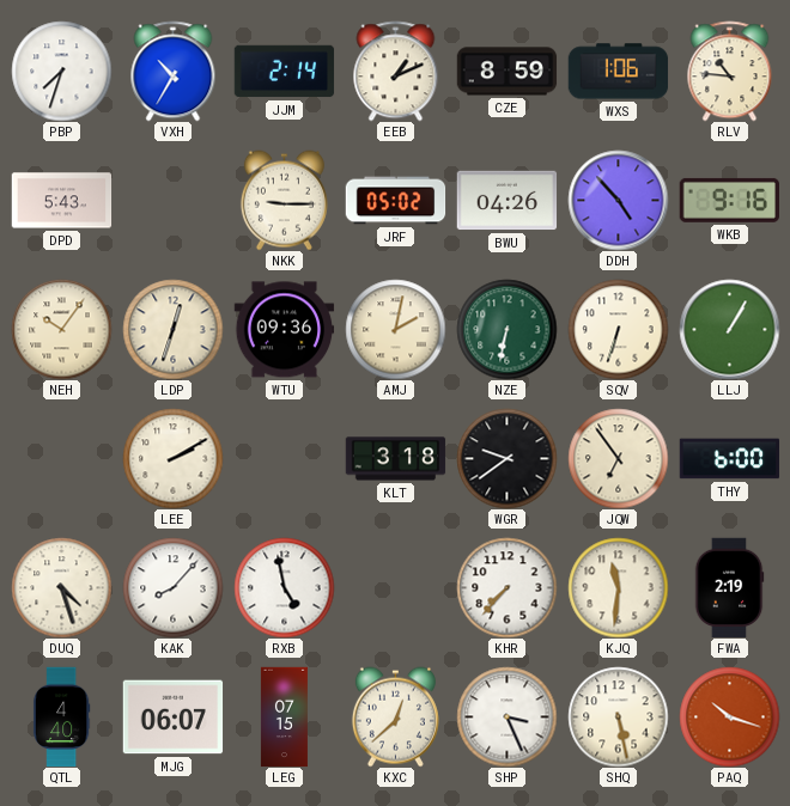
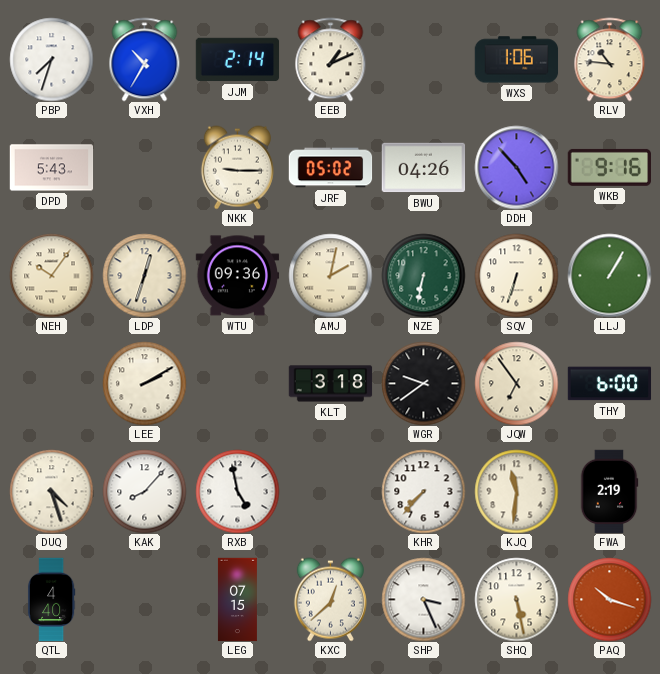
CZE: 8:59 -> none
MJG: 06:07 -> none
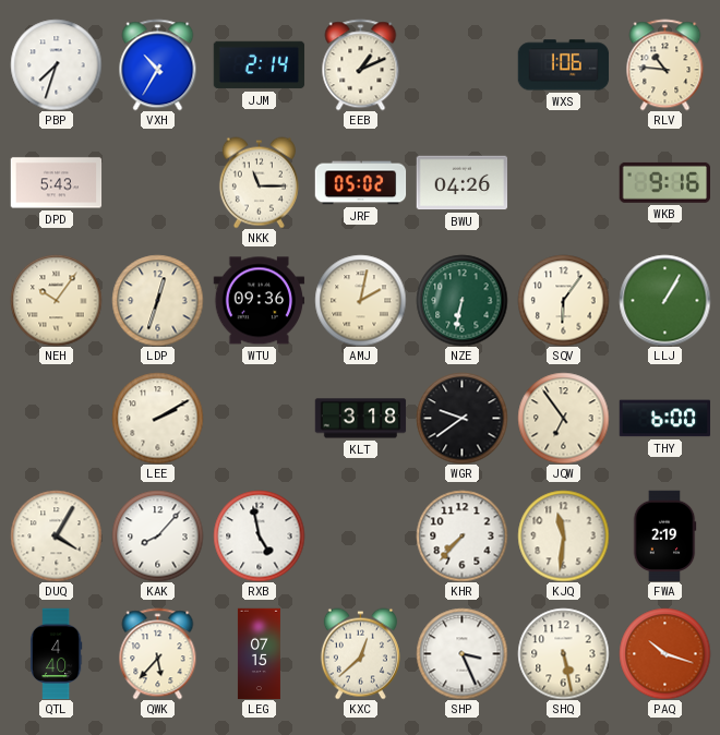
NKK: 9:15 -> 11:15
DDH: 4:53 -> none
SQV: 6:33 -> 6:06
DUQ: 4:27 -> 4:05
QWK: none -> 5:37
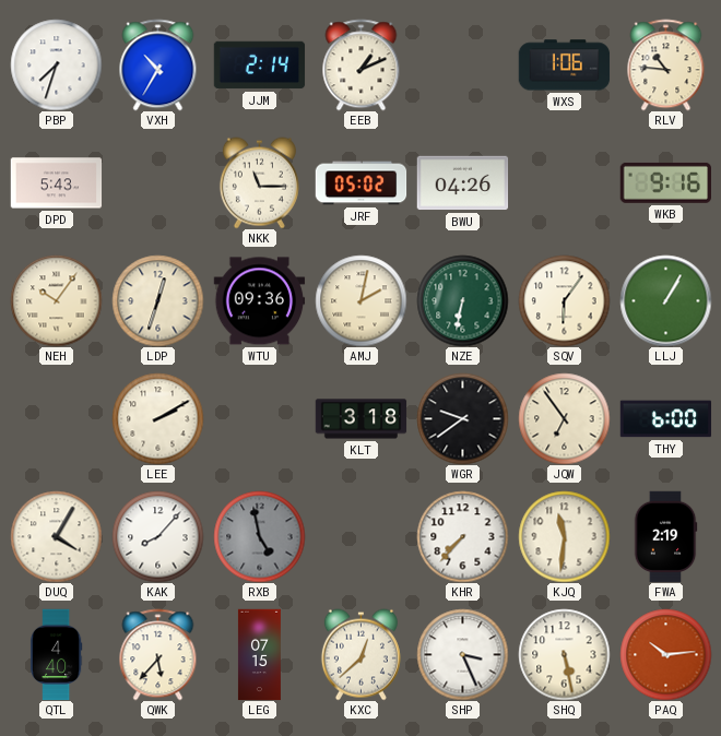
RXB dial: white -> grey
PAQ: 10:18 -> 10:14
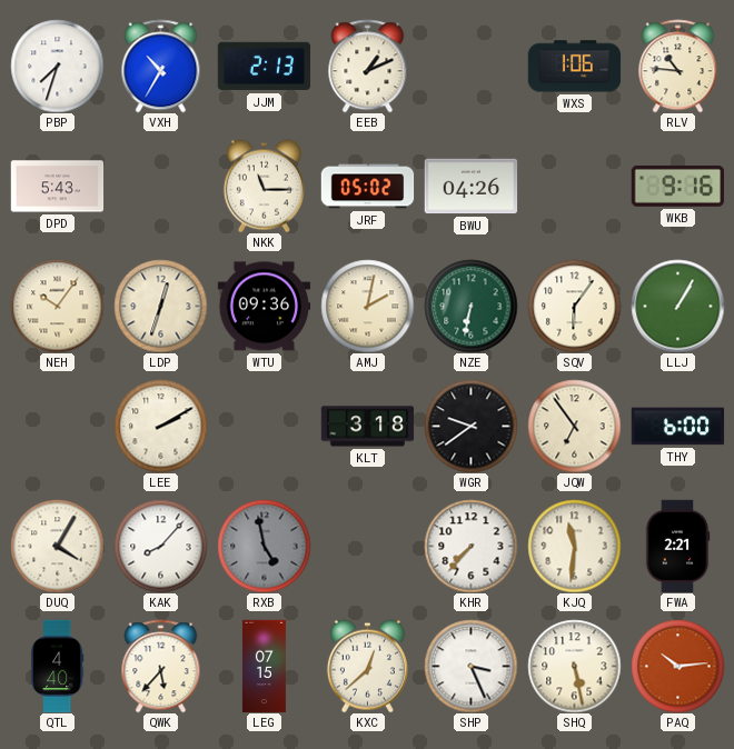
JJM: 2:14 -> 2:13
FWA: 2:19 -> 2:21
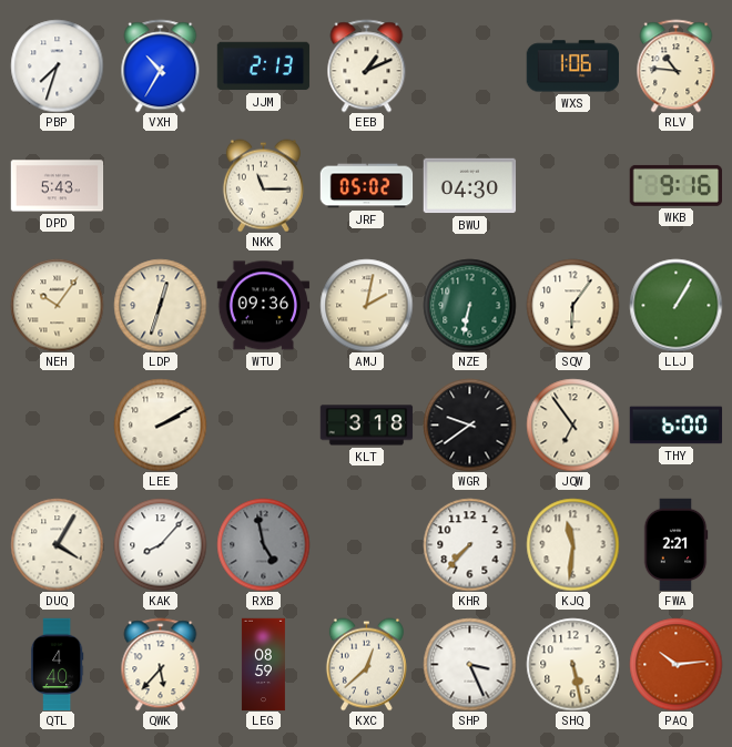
BWU: 04:26 -> 04:30
LEG: 07:15 -> 08:59
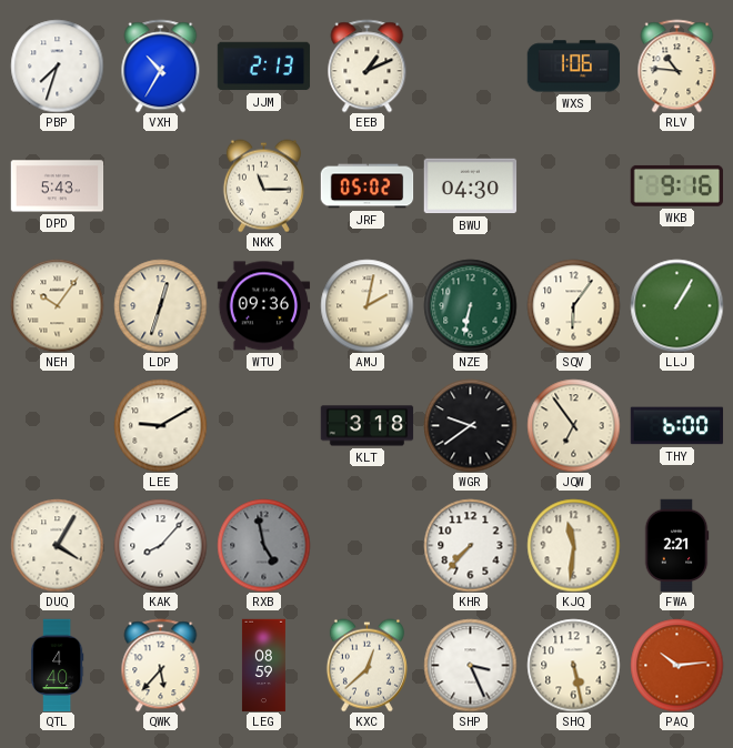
LEE: 2:10 -> 9:10
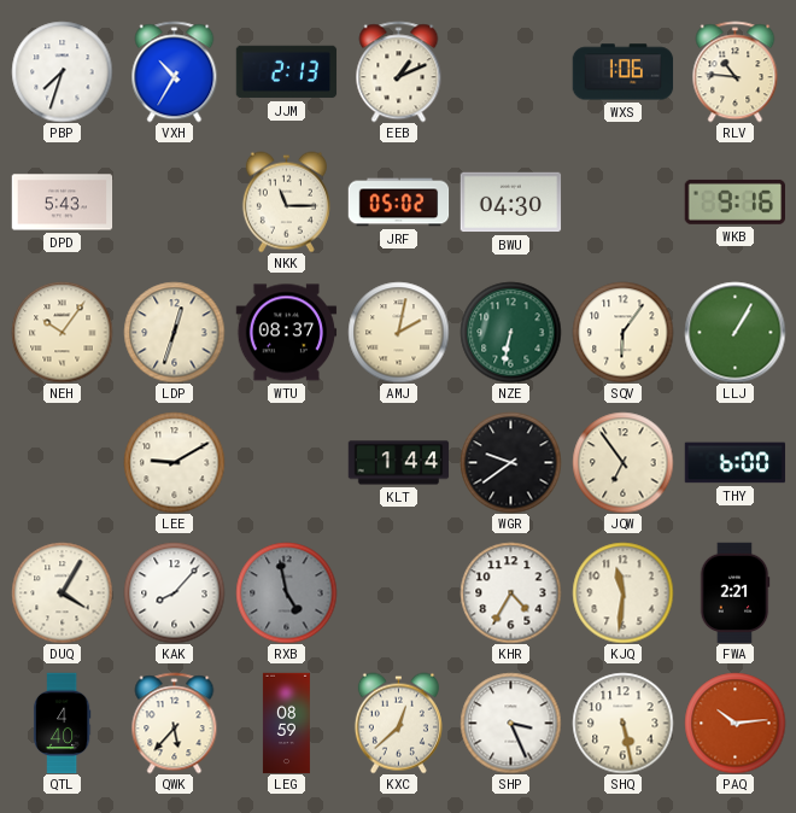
WTU: 09:36 -> 08:37
KLT: 3:18 -> 1:44
KHR: 7:37 -> 4:35
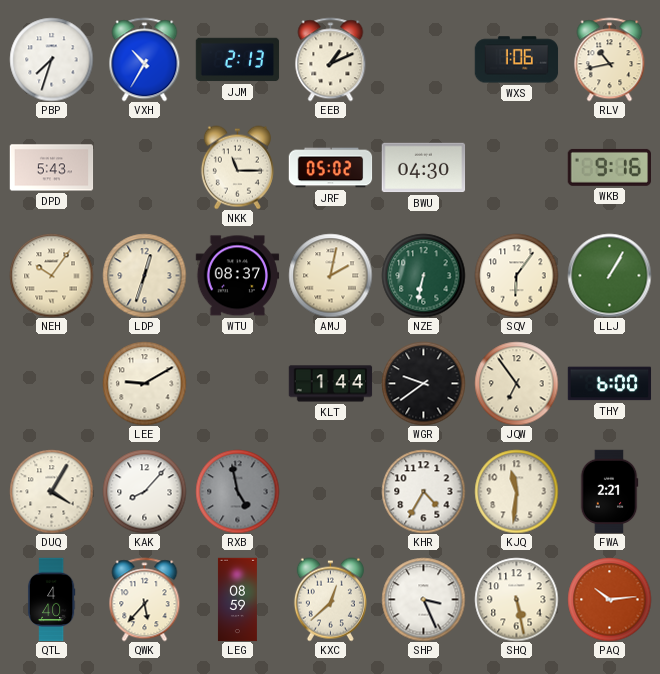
RLV: 10:46 -> 10:43
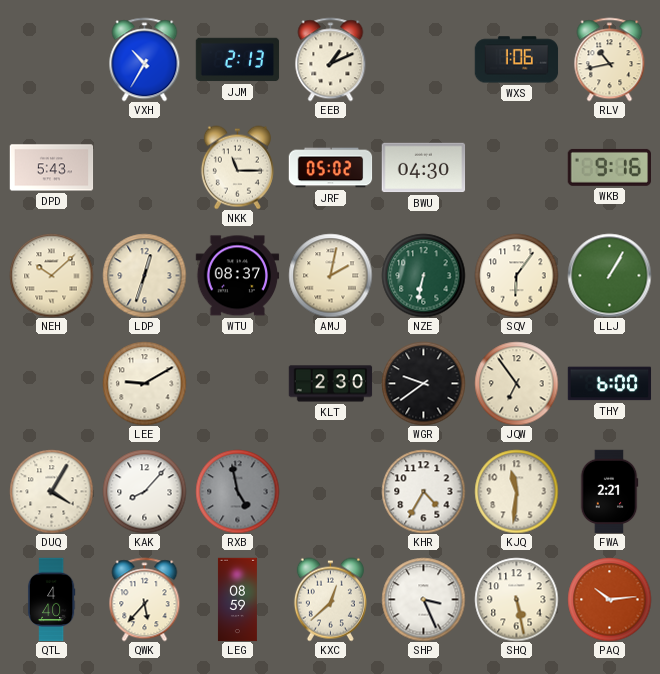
PBP: 7:33 -> none
NEH: 10:06 -> 10:08
KLT: 1:44 -> 2:30
